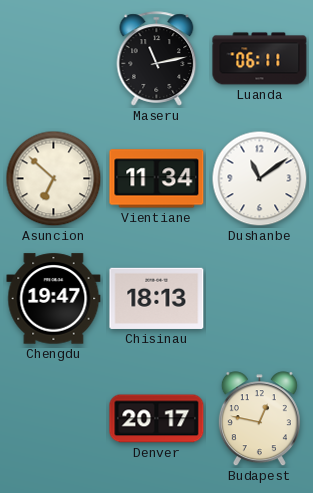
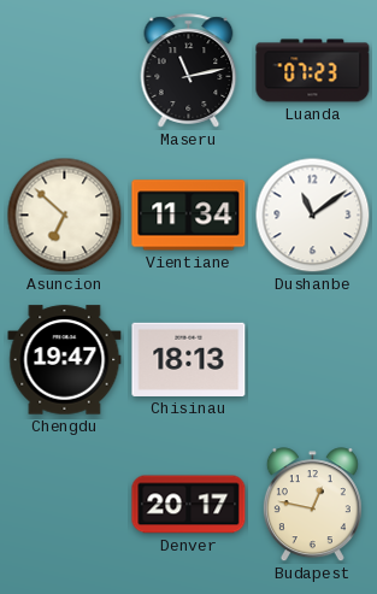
Luanda: 06:11 -> 07:23
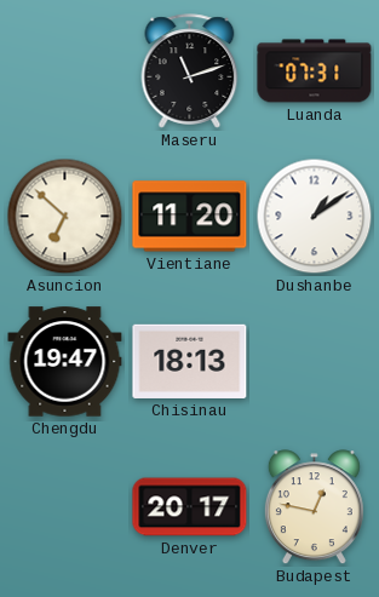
Maseru: 11:13 -> 11:12
Luanda: 07:23 -> 07:31
Vientiane: 11:34 -> 11:20
Dushanbe: 11:09 -> 1:09
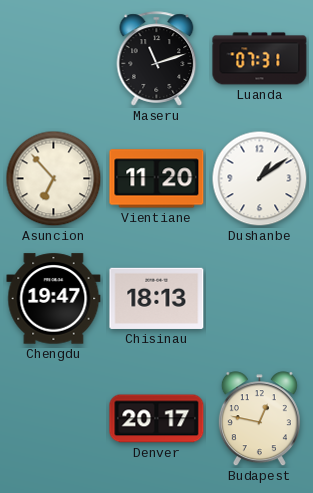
Asuncion: 6:52 -> 6:53
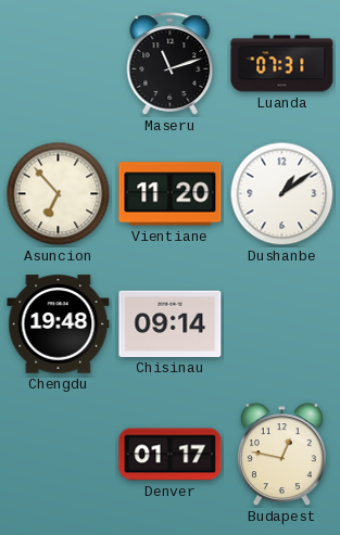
Chengdu: 19:47 -> 19:48
Chisinau: 18:13 -> 09:14
Denver: 20:17 -> 01:17
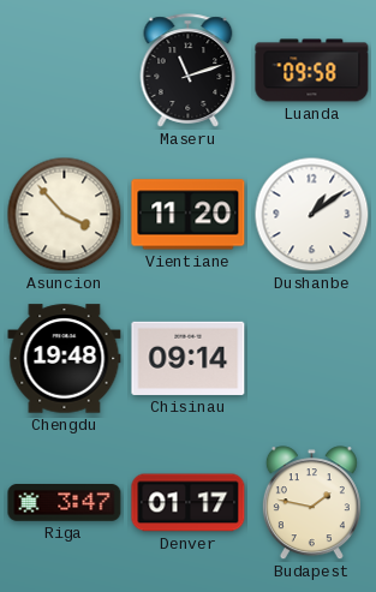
Luanda: 07:31 -> 09:58
Asuncion: 6:53 -> 3:53
Riga: none -> 3:47
Budapest: 12:47 -> 1:47
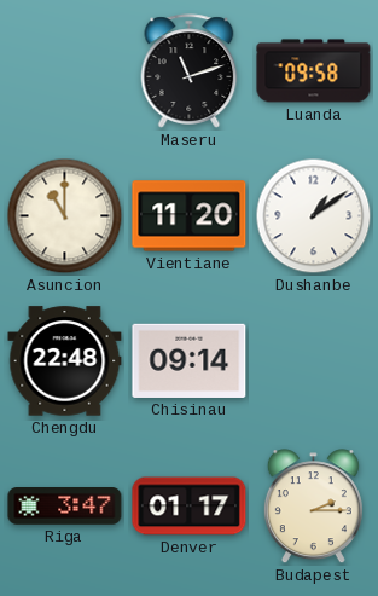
Asuncion: 3:53 -> 11:00
Chengdu: 19:48 -> 22:48
Budapest: 1:47 -> 2:15
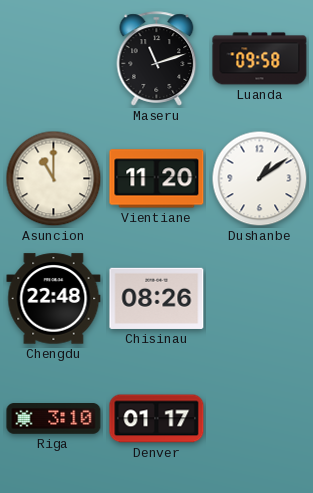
Chisinau: 09:14 -> 08:26
Riga: 3:47 -> 3:10
Budapest: 2:15 -> none
